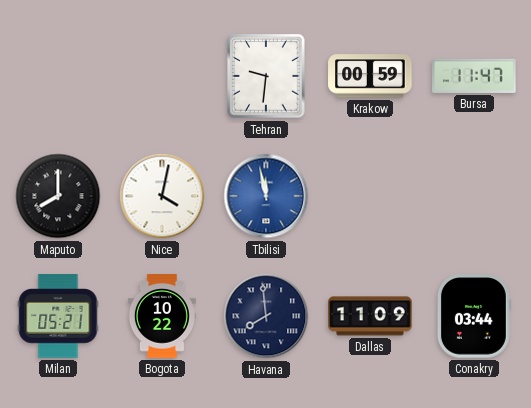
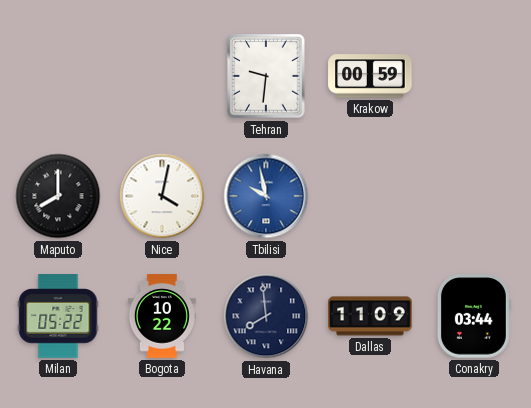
Bursa: 11:47 -> none
Tbilisi: 11:58 -> 9:58
Milan: 05:21 -> 05:22
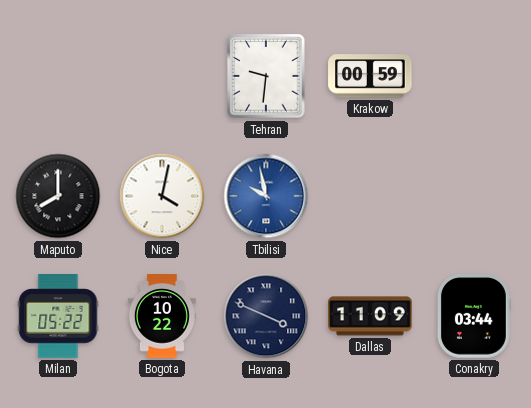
Havana: 7:59 -> 3:49
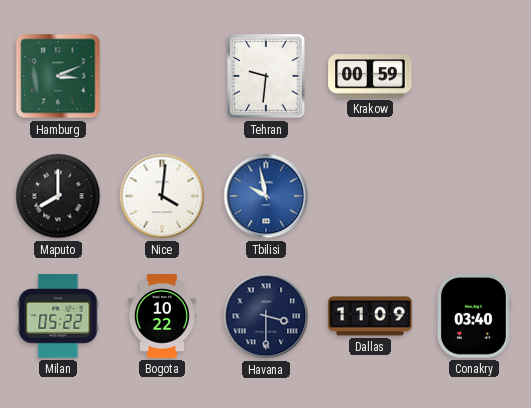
Hamburg: none -> 3:11
Nice: 4:02 -> 4:01
Havana: 3:49 -> 3:30
Conakry: 03:44 -> 03:40
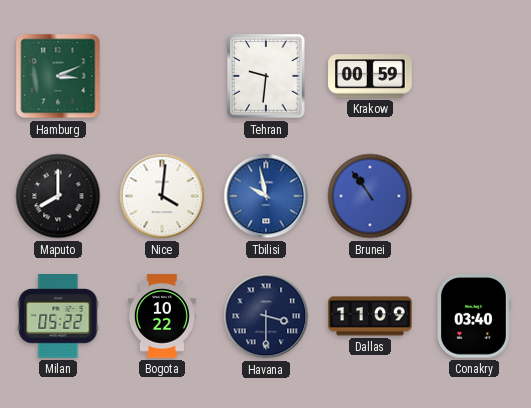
Brunei: none -> 10:54
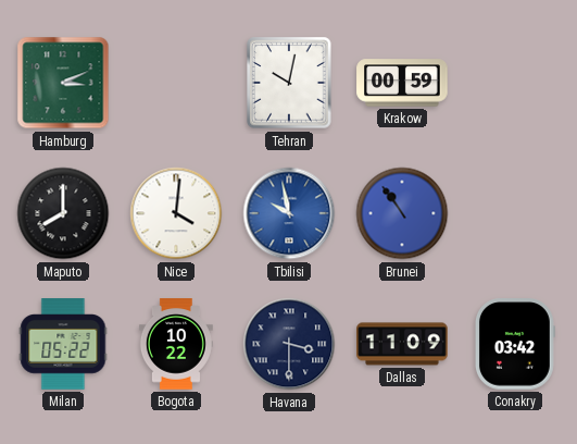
Tehran: 9:31 -> 10:02
Conakry: 03:40 -> 03:42
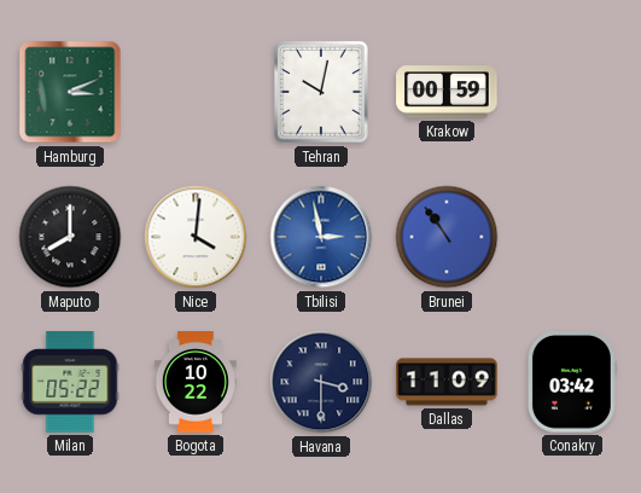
Tbilisi: 9:58 -> 2:58
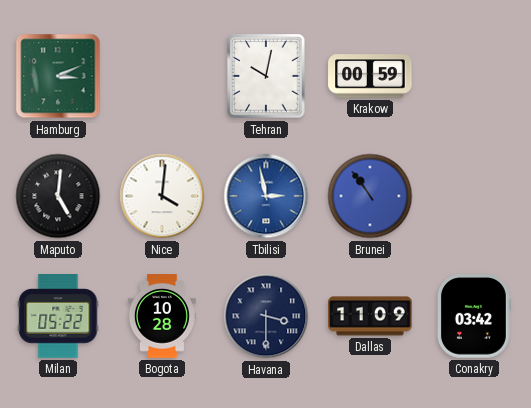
Maputo: 8:00 -> 5:01
Bogota: 10:22 -> 10:28
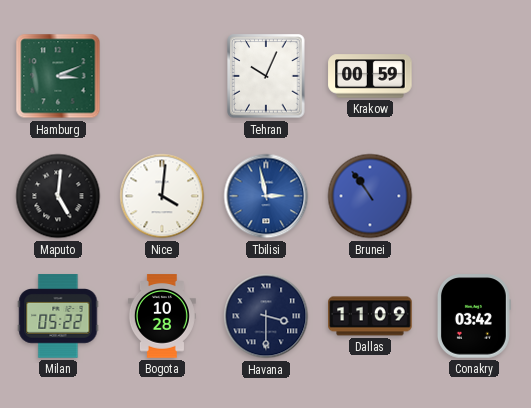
Tehran: 10:02 -> 10:04
